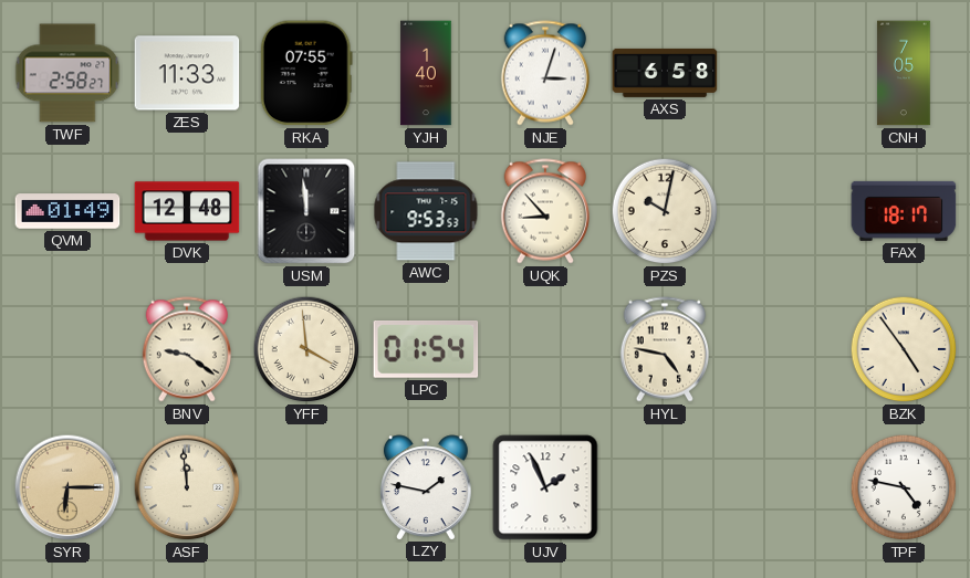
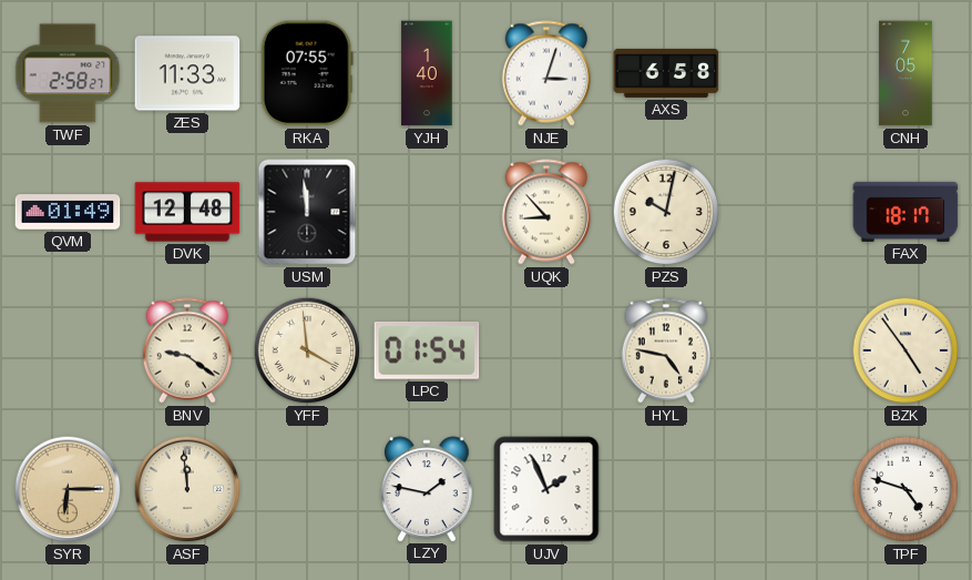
AWC: 9:53 -> none
TPF: 4:47 -> 4:48
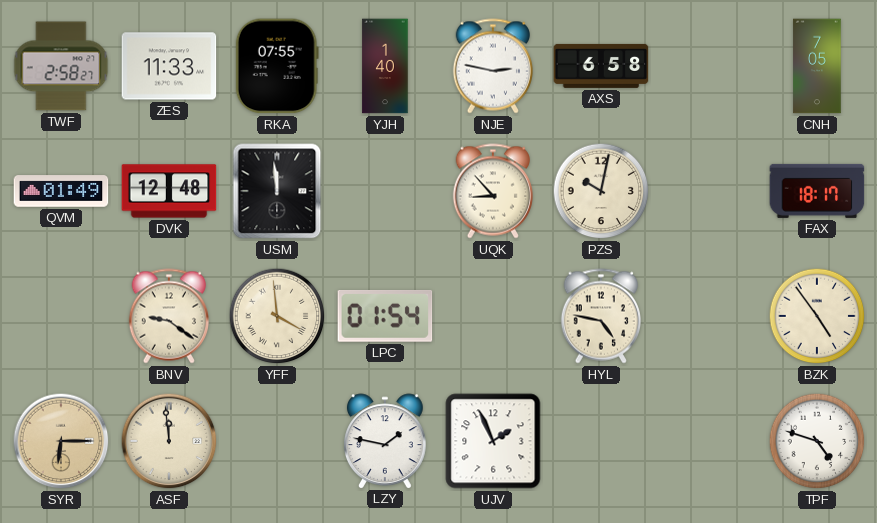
NJE: 3:03 -> 2:47
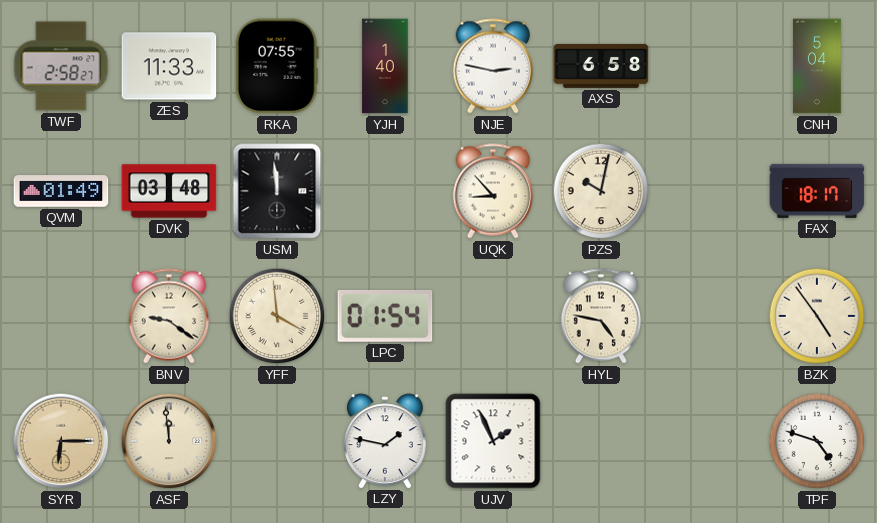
CNH: 7:05 -> 5:04
DVK: 12:48 -> 03:48
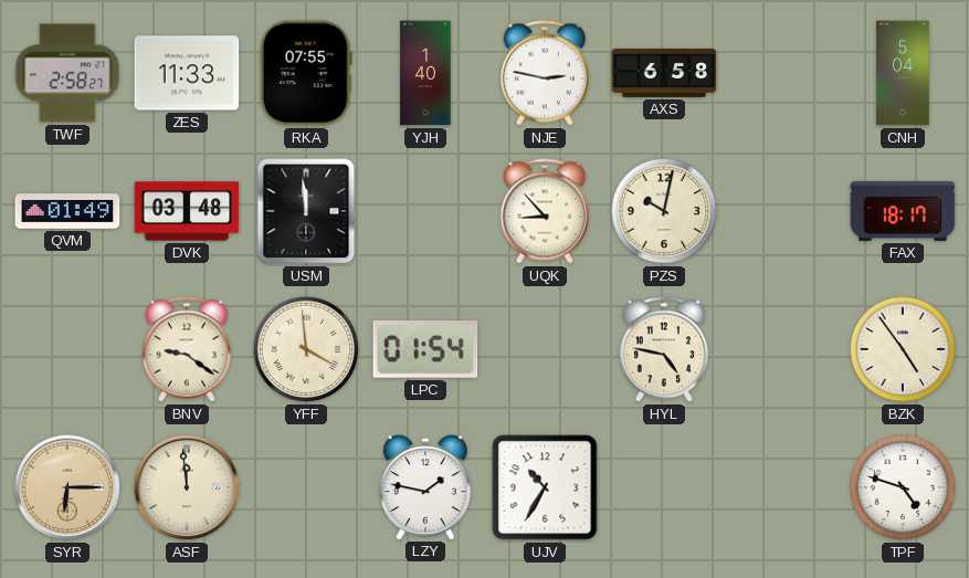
UJV: 1:56 -> 10:35
